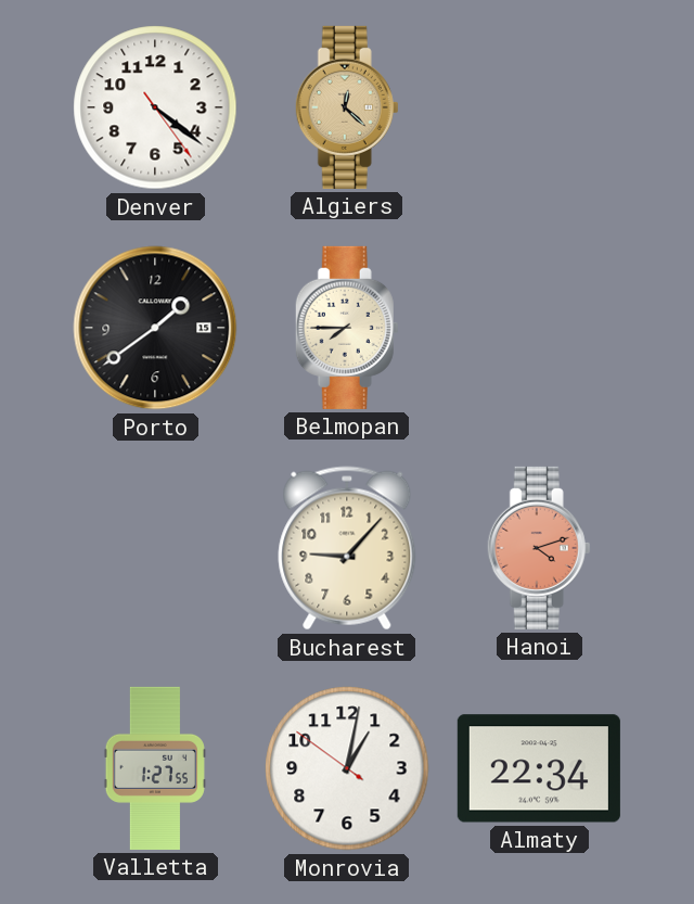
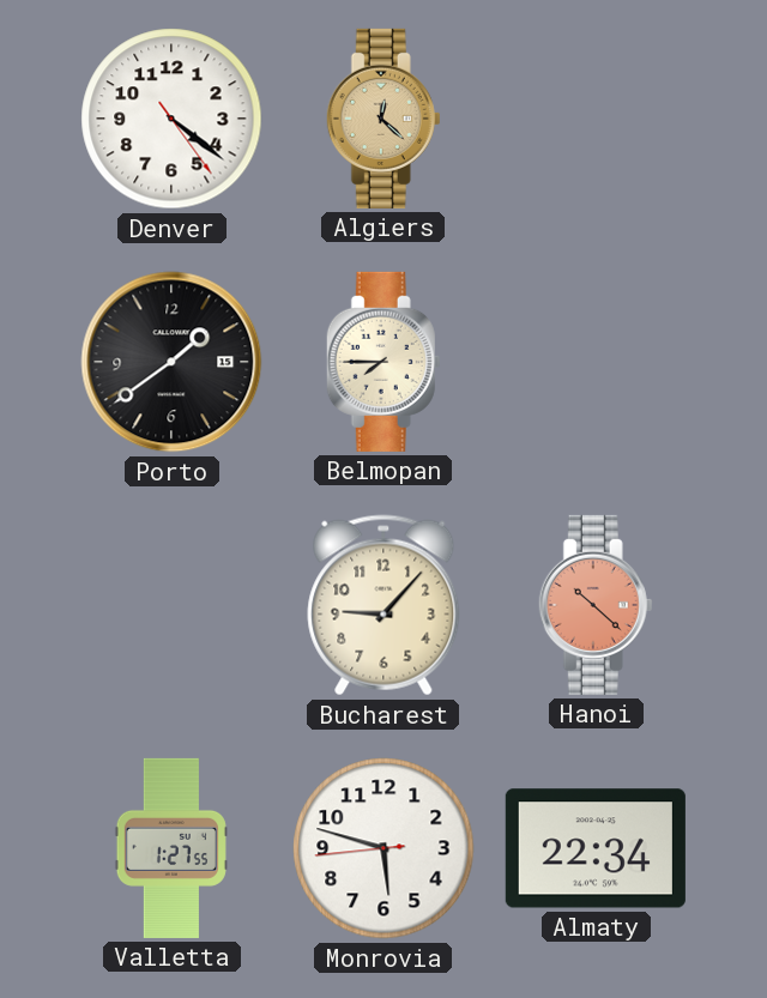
Hanoi: 4:12 -> 10:22
Monrovia: 1:01 -> 5:47
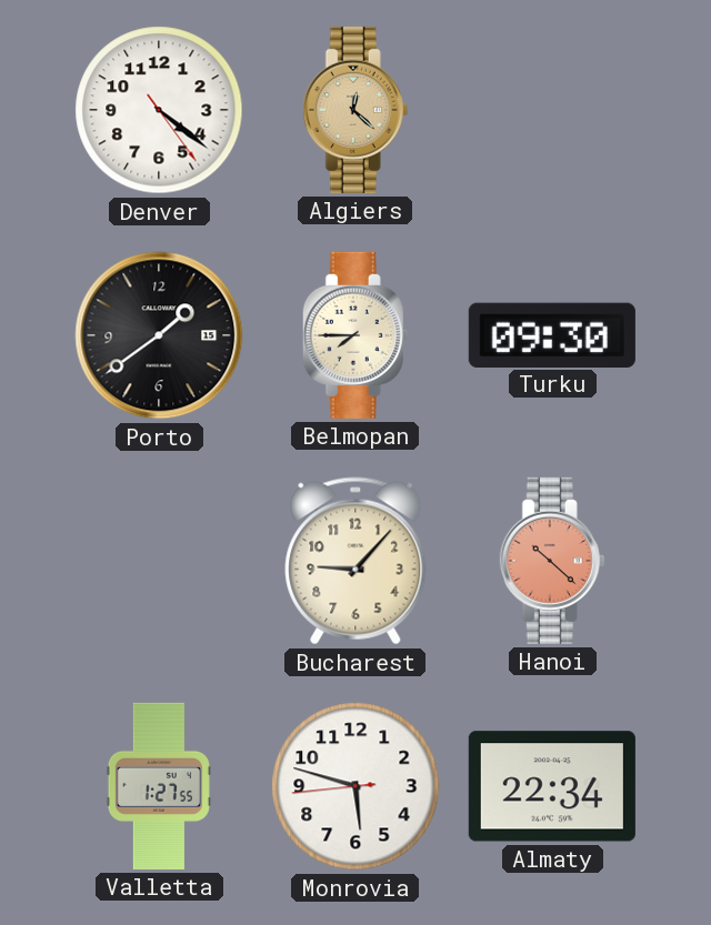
Turku: none -> 09:30
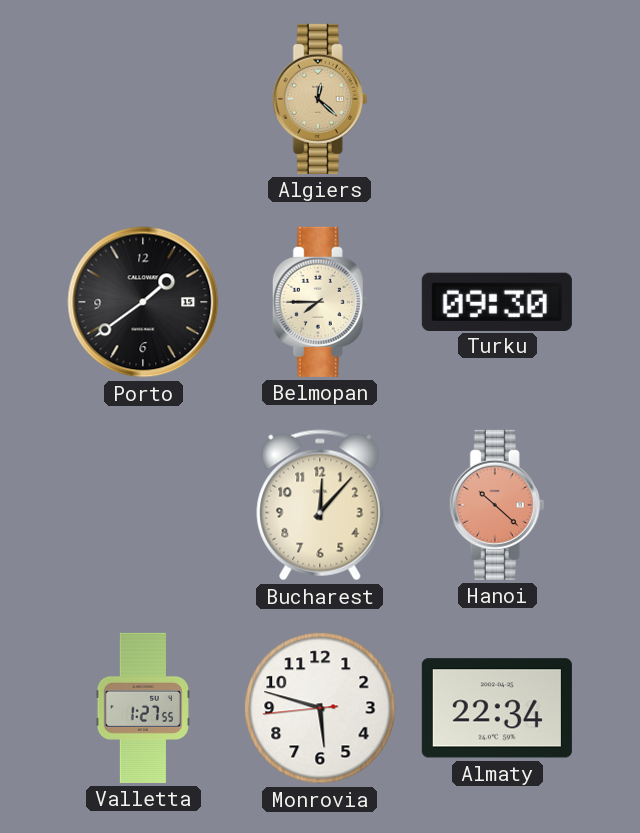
Denver: 4:21 -> none
Bucharest: 9:07 -> 12:07
